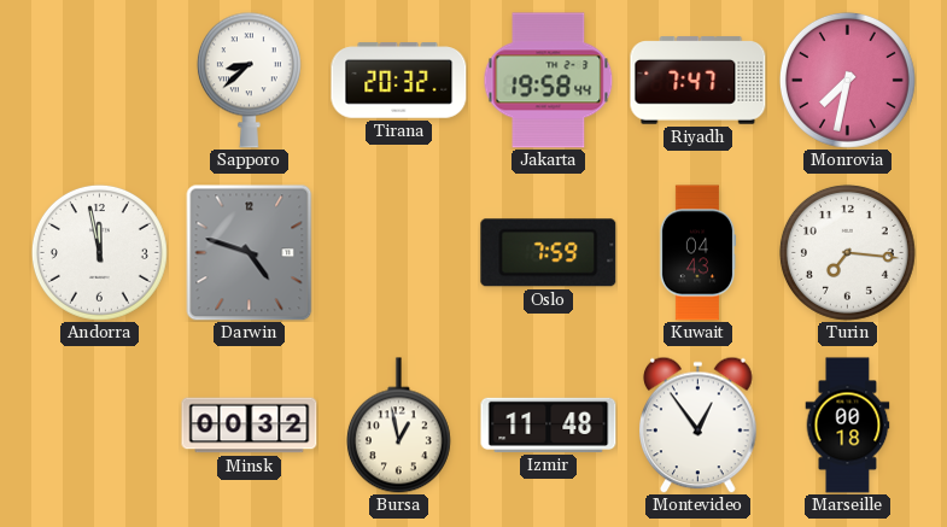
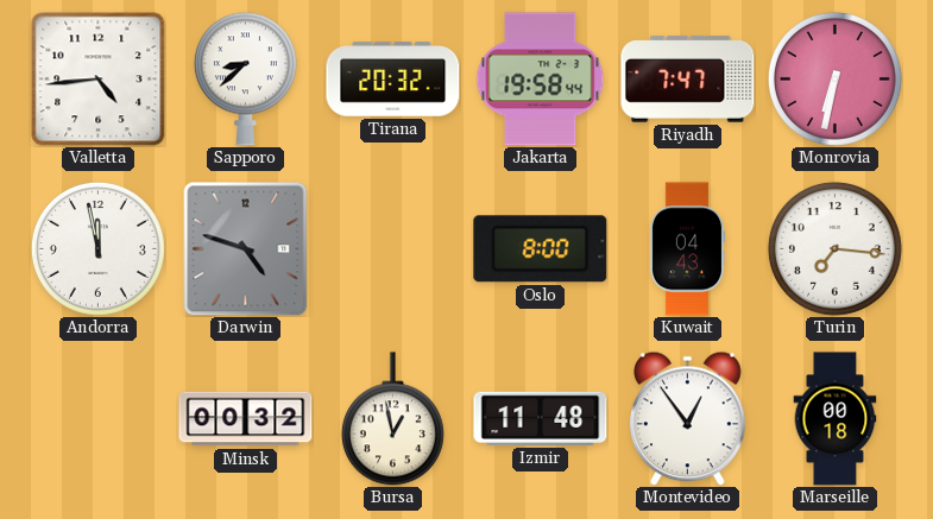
Valletta: none -> 4:44
Monrovia: 7:32 -> 6:32
Oslo: 7:59 -> 8:00
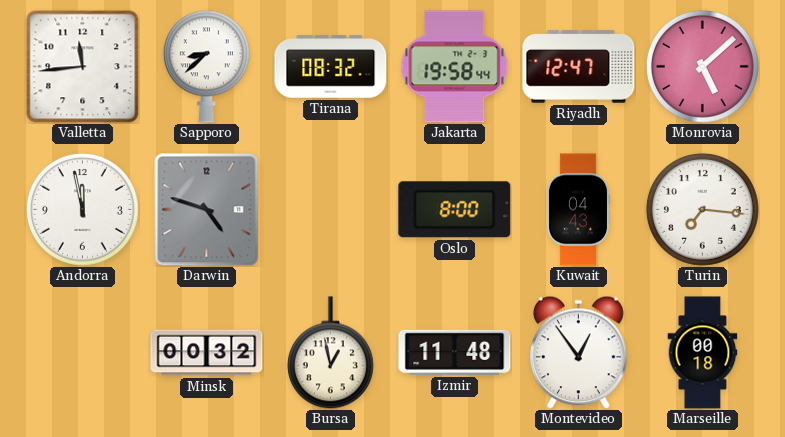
Valletta: 4:44 -> 11:44
Tirana: 20:32 -> 08:32
Riyadh: 7:47 -> 12:47
Monrovia: 6:32 -> 5:08
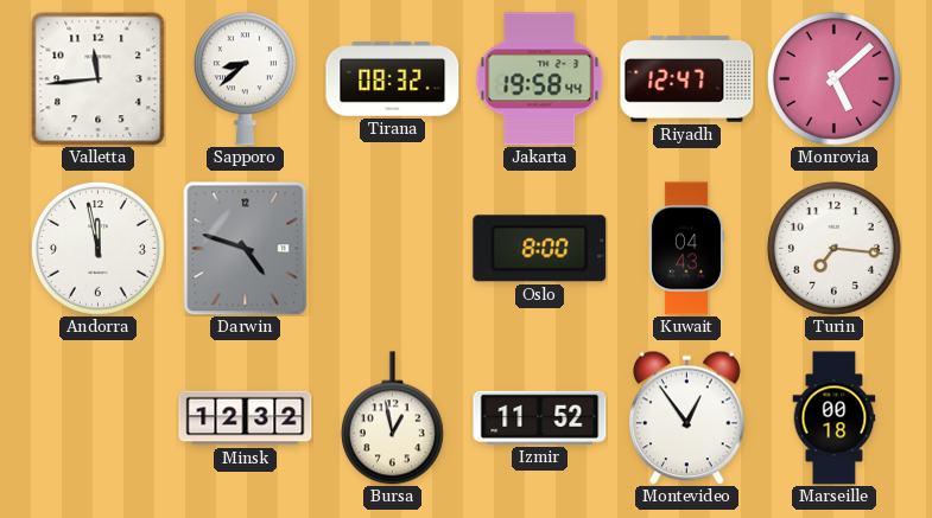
Minsk: 00:32 -> 12:32
Izmir: 11:48 -> 11:52
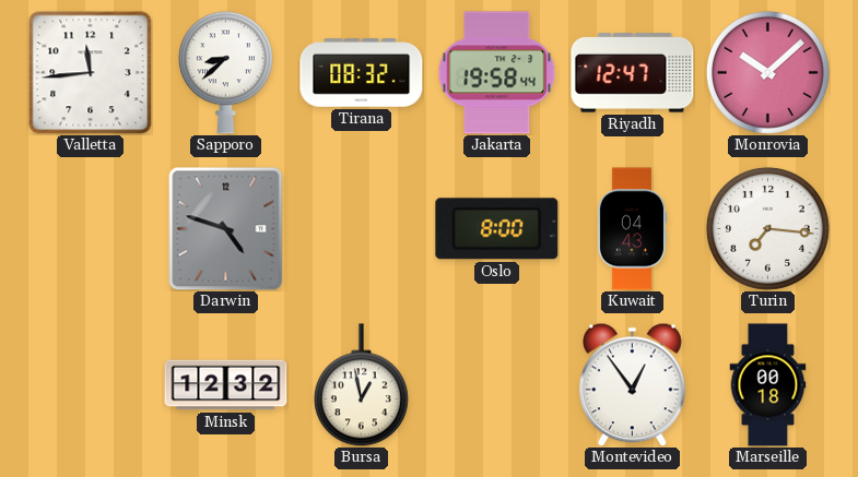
Monrovia: 5:08 -> 10:08
Andorra: 11:58 -> none
Izmir: 11:52 -> none
